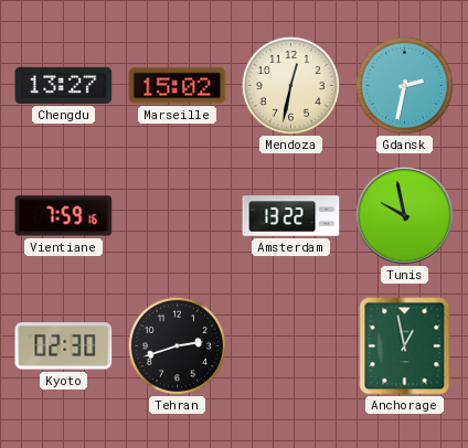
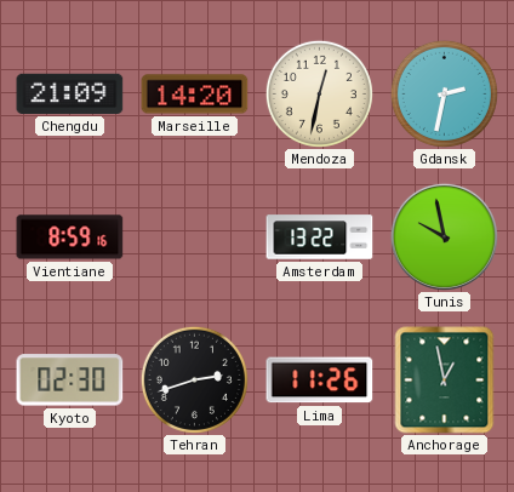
Chengdu: 13:27 -> 21:09
Marseille: 15:02 -> 14:20
Vientiane: 7:59 -> 8:59
Lima: none -> 11:26
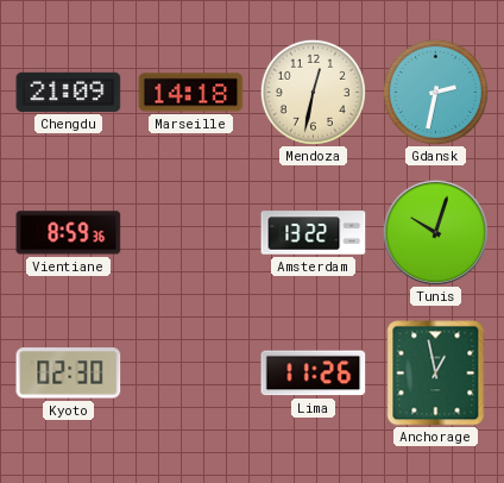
Marseille: 14:20 -> 14:18
Vientiane: 8:59:16 -> 8:59:36
Tunis: 9:58 -> 10:03
Tehran: 2:42 -> none
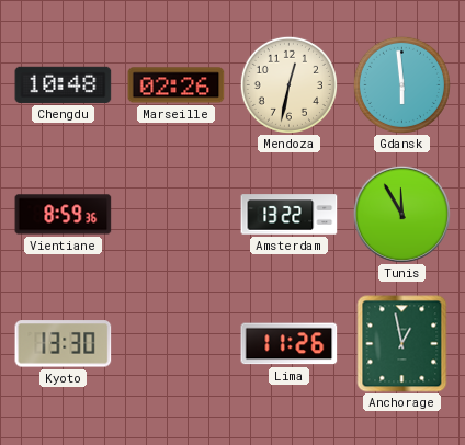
Chengdu: 21:09 -> 10:48
Marseille: 14:18 -> 02:26
Gdansk: 2:32 -> 5:59
Tunis: 10:03 -> 11:55
Kyoto: 02:30 -> 13:30
